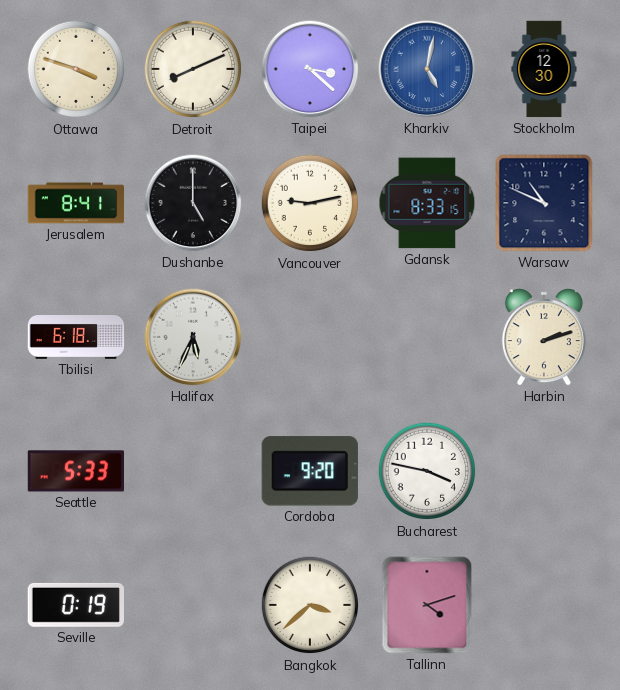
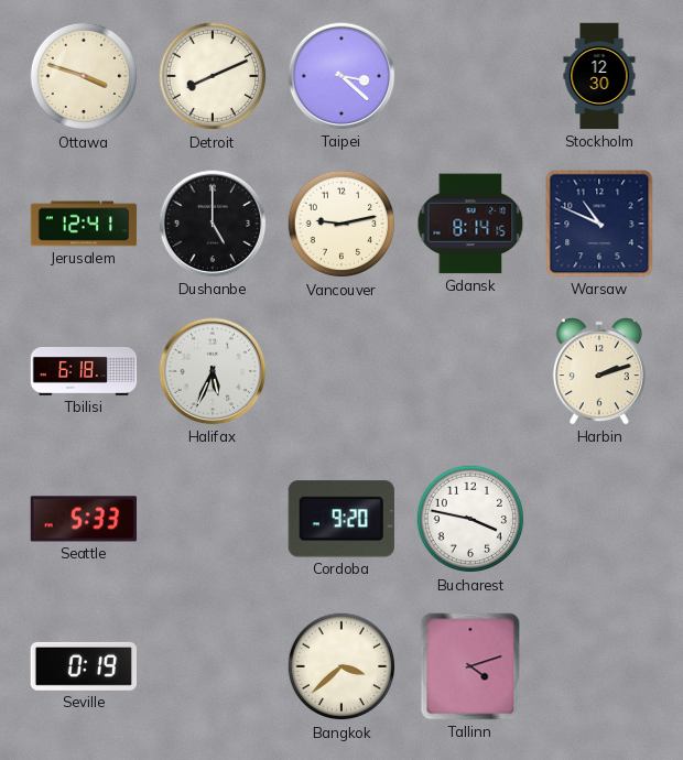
Kharkiv: 5:02 -> none
Jerusalem: 8:41 -> 12:41
Gdansk: 8:33 -> 8:14
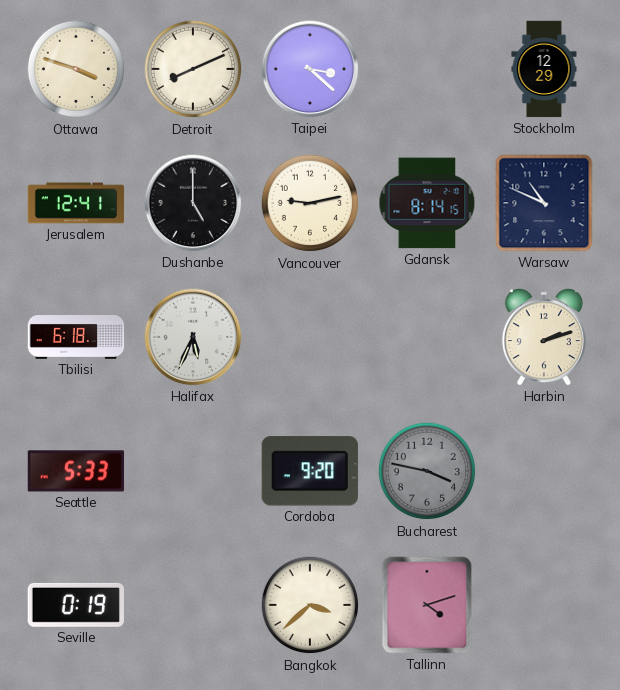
Stockholm: 12:30 -> 12:29
Bucharest dial: white -> grey
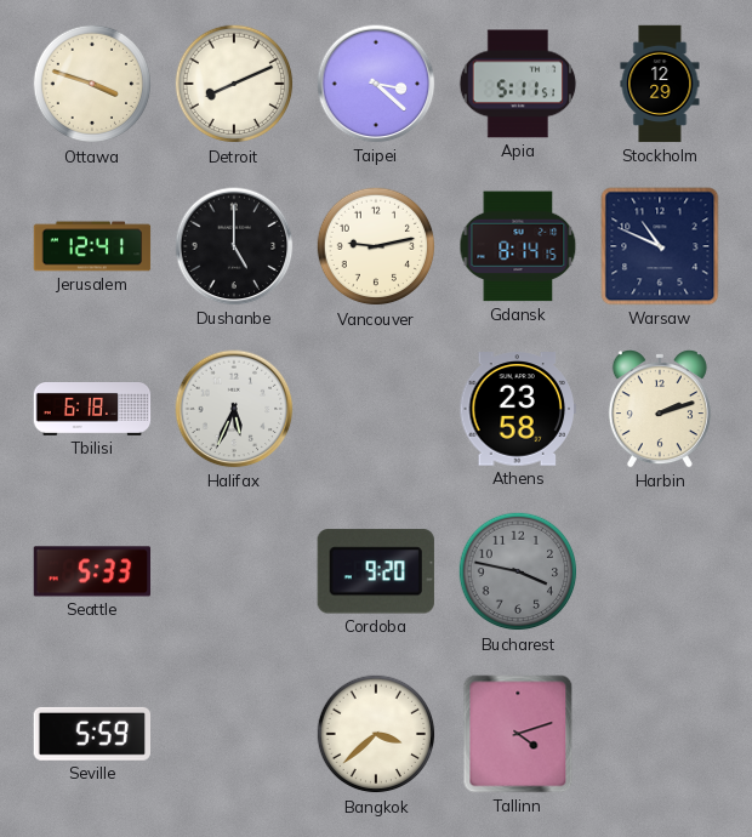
Apia: none -> 5:11
Athens: none -> 23:58
Seville: 0:19 -> 5:59
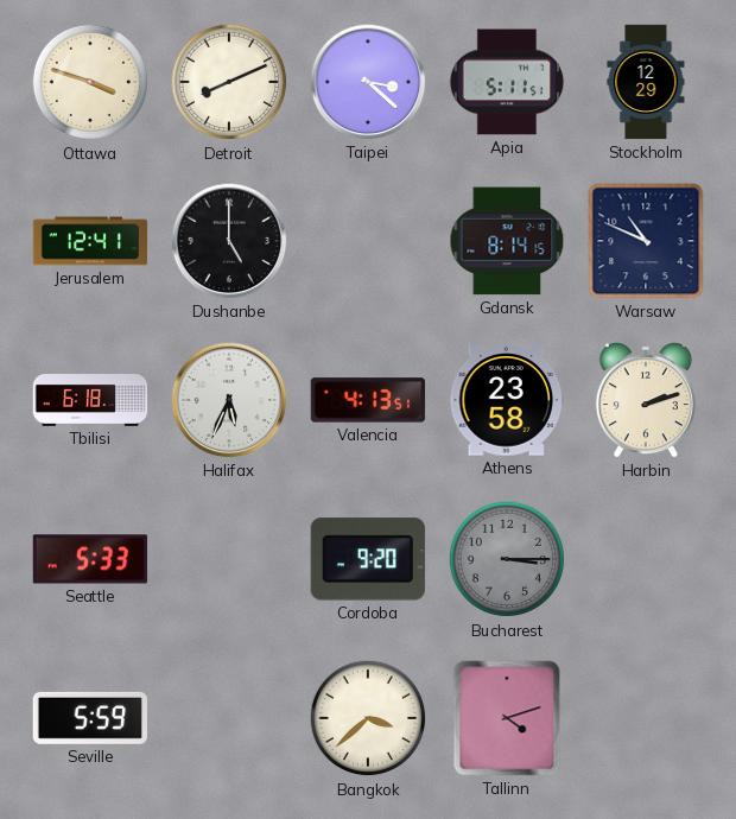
Vancouver: 9:13 -> none
Valencia: none -> 4:13
Bucharest: 3:47 -> 3:15
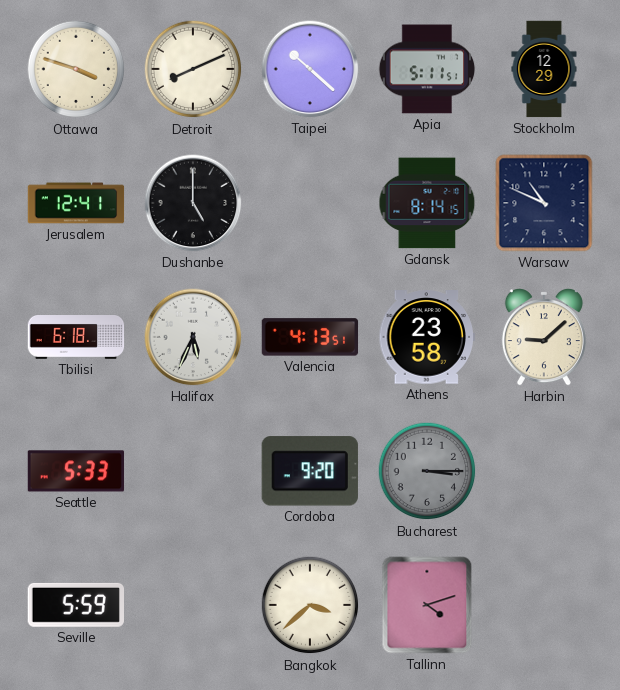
Taipei: 3:22 -> 10:22
Harbin: 2:12 -> 9:08
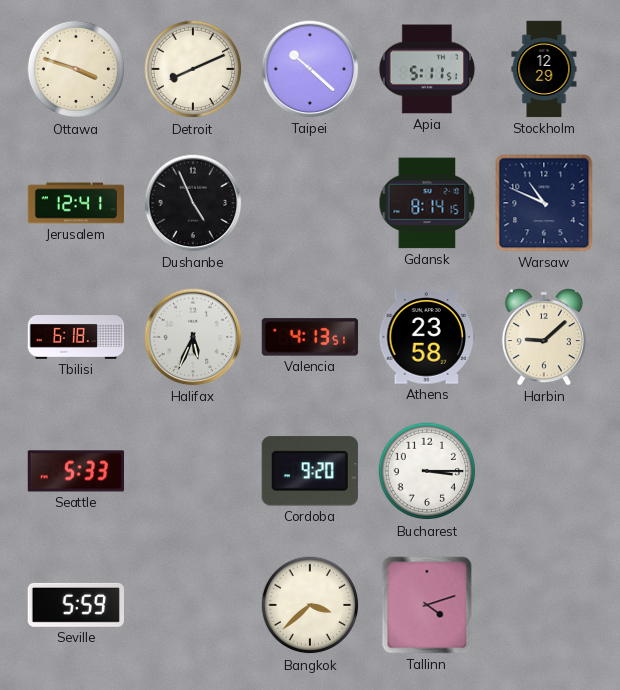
Dushanbe: 5:00 -> 4:56
Bucharest dial: grey -> white
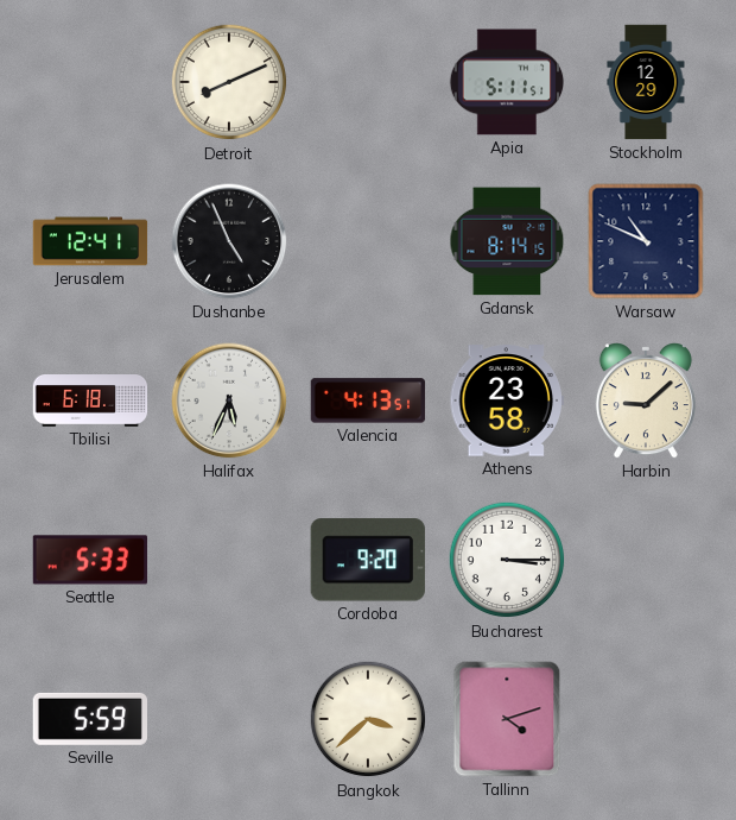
Ottawa: 3:48 -> none
Taipei: 10:22 -> none
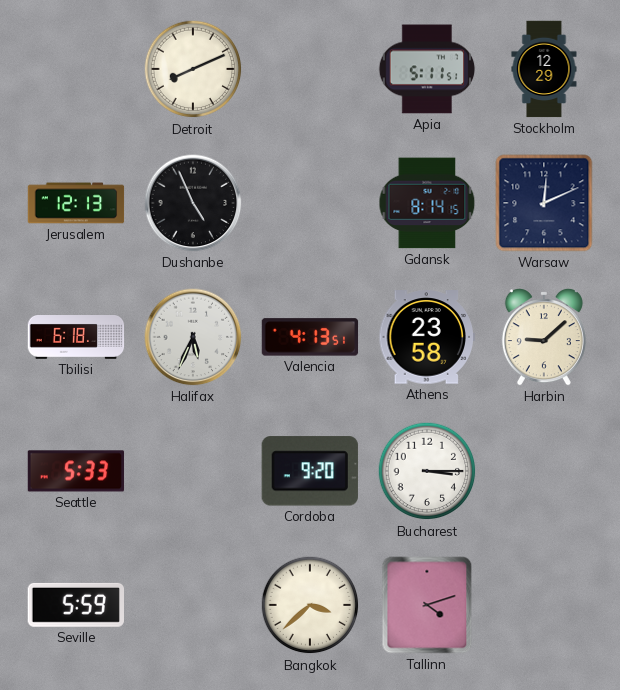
Jerusalem: 12:41 -> 12:13
Warsaw: 10:49 -> 12:11
